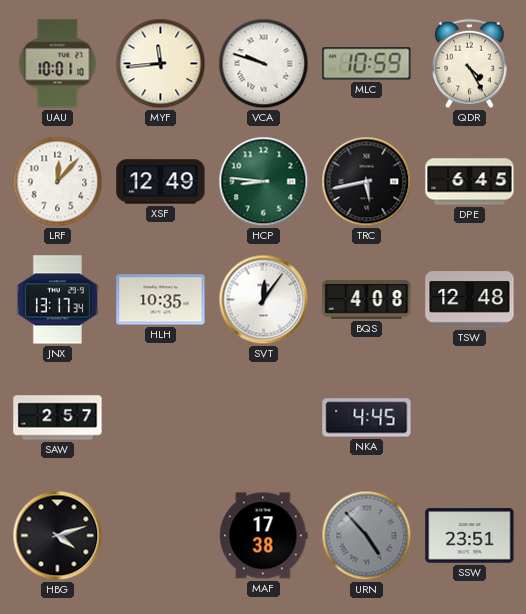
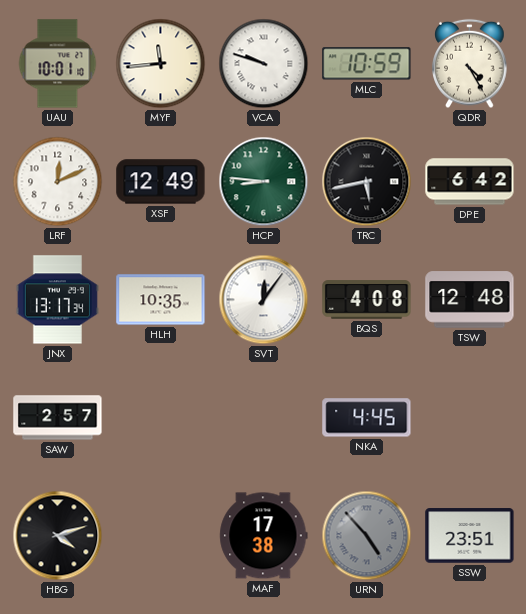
LRF: 12:07 -> 12:11
DPE: 6:45 -> 6:42
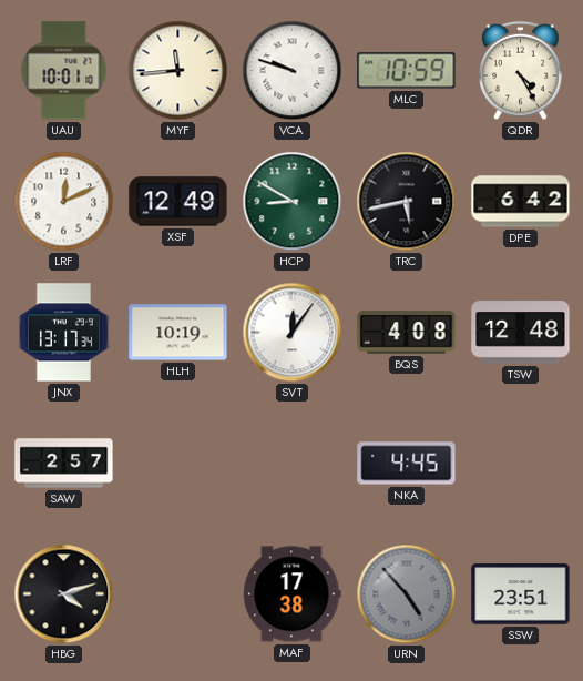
HCP: 8:46 -> 8:50
HLH: 10:35 -> 10:19
